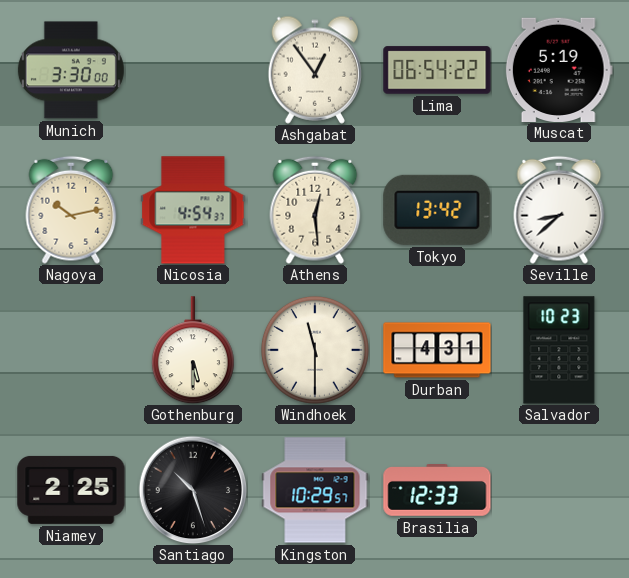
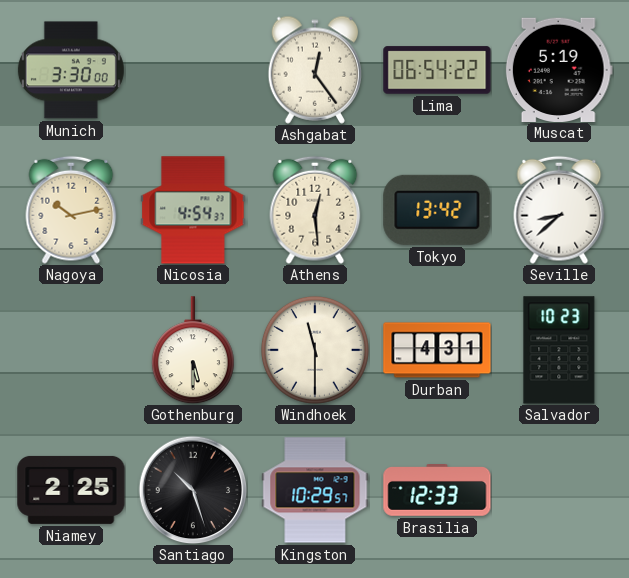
Ashgabat: 12:54 -> 12:24
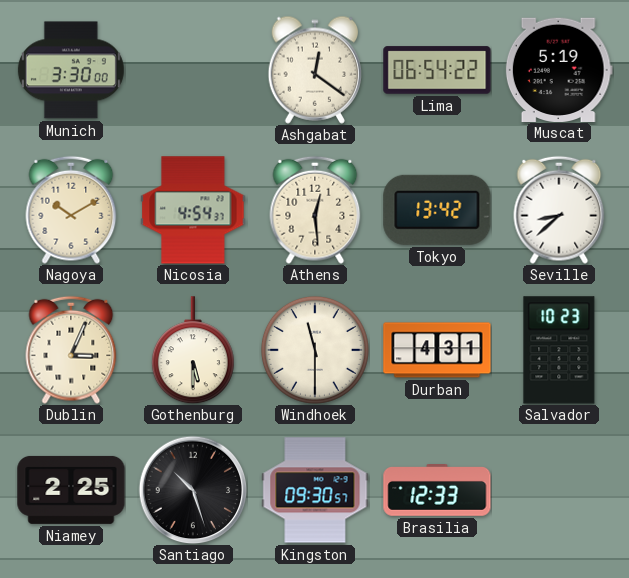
Ashgabat: 12:24 -> 12:21
Nagoya: 10:13 -> 10:10
Dublin: none -> 3:04
Kingston: 10:29 -> 09:30
